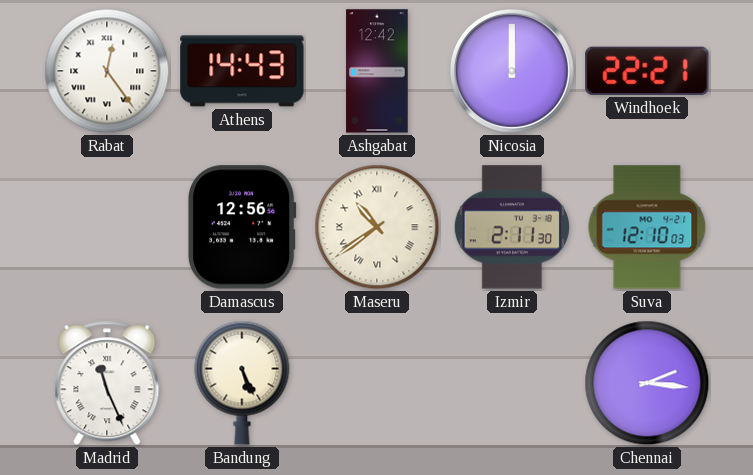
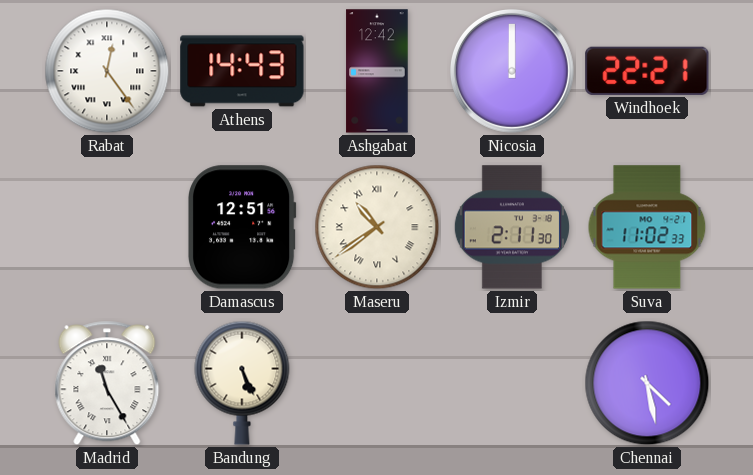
Damascus: 12:56 -> 12:51
Suva: 12:10 -> 11:02
Madrid: 11:26 -> 11:25
Chennai: 2:16 -> 4:28
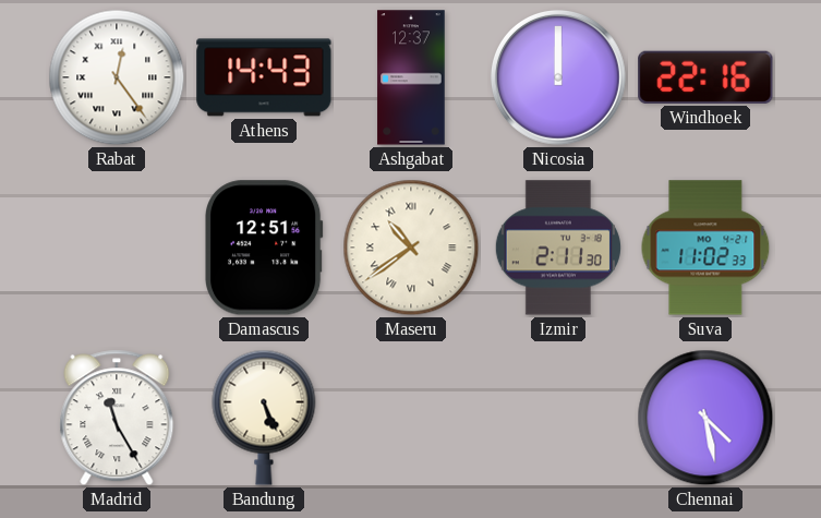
Ashgabat: 12:42 -> 12:37
Windhoek: 22:21 -> 22:16
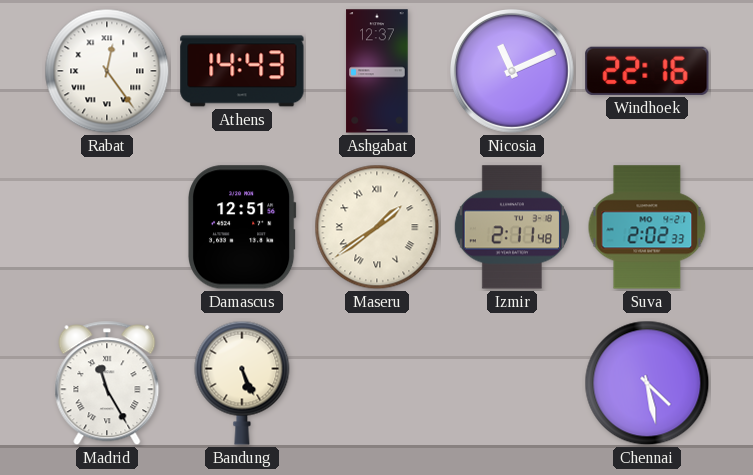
Nicosia: 12:00 -> 11:11
Maseru: 10:39 -> 1:39
Izmir: 2:11:30 -> 2:11:48
Suva: 11:02 -> 2:02
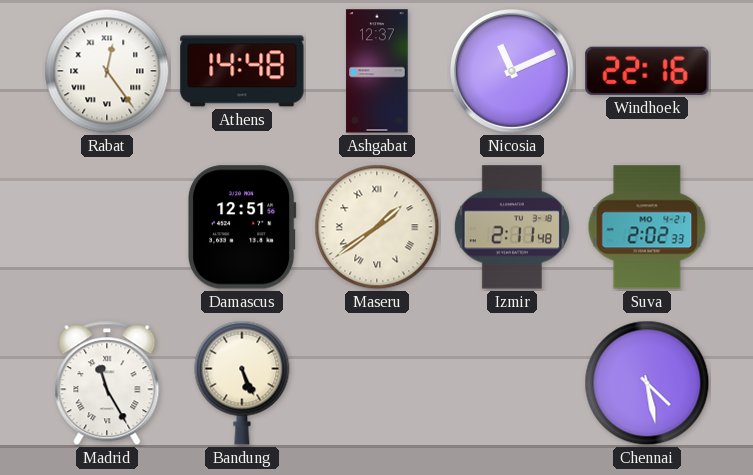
Athens: 14:43 -> 14:48
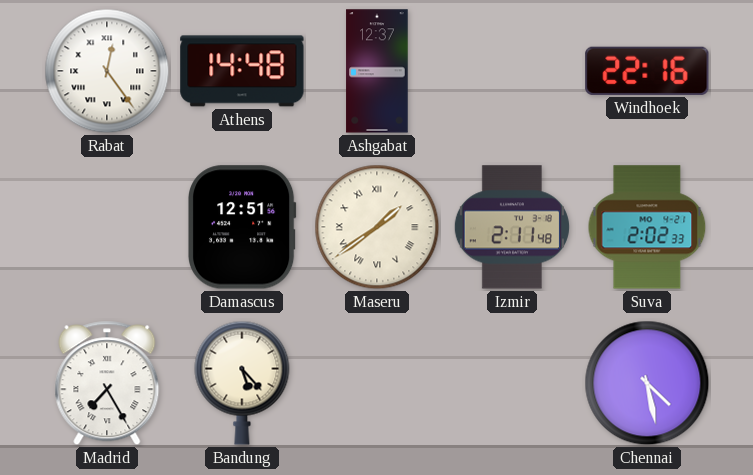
Nicosia: 11:11 -> none
Madrid: 11:25 -> 7:25
Bandung: 5:26 -> 5:23
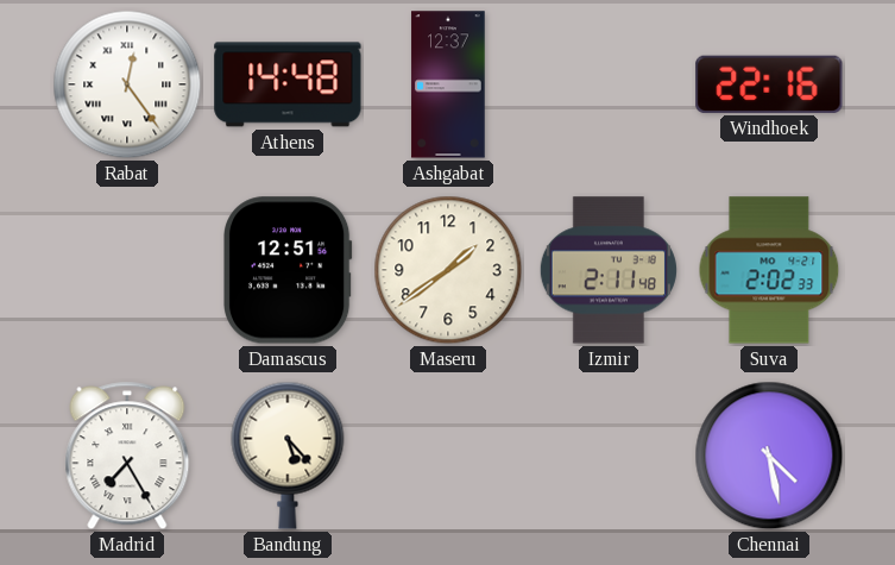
Maseru numerals: Roman -> Arabic
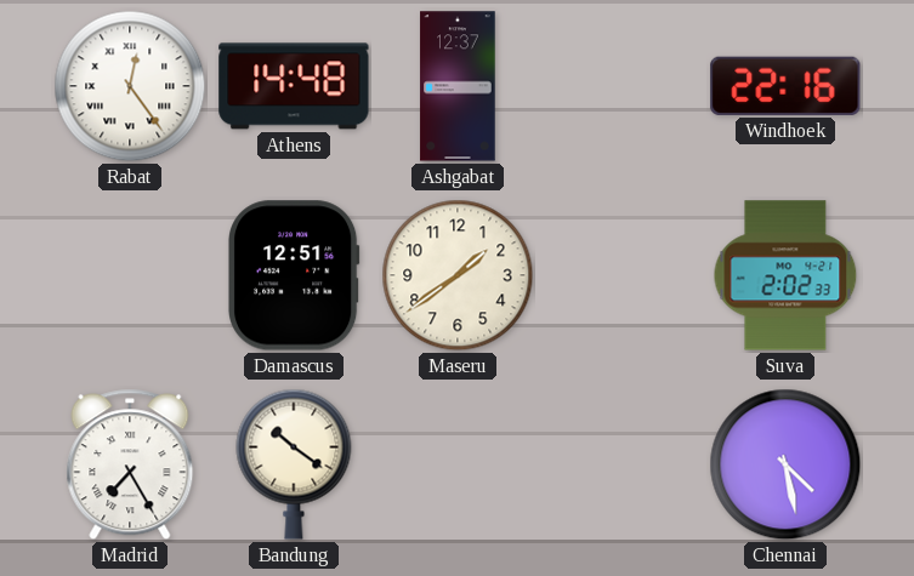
Izmir: 2:11 -> none
Bandung: 5:23 -> 10:21
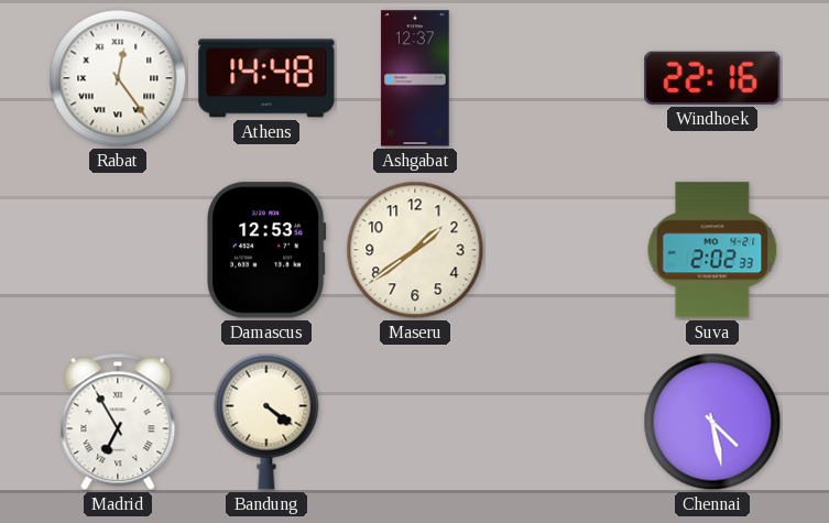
Damascus: 12:51 -> 12:53
Madrid: 7:25 -> 6:55
Bandung: 10:21 -> 4:21
